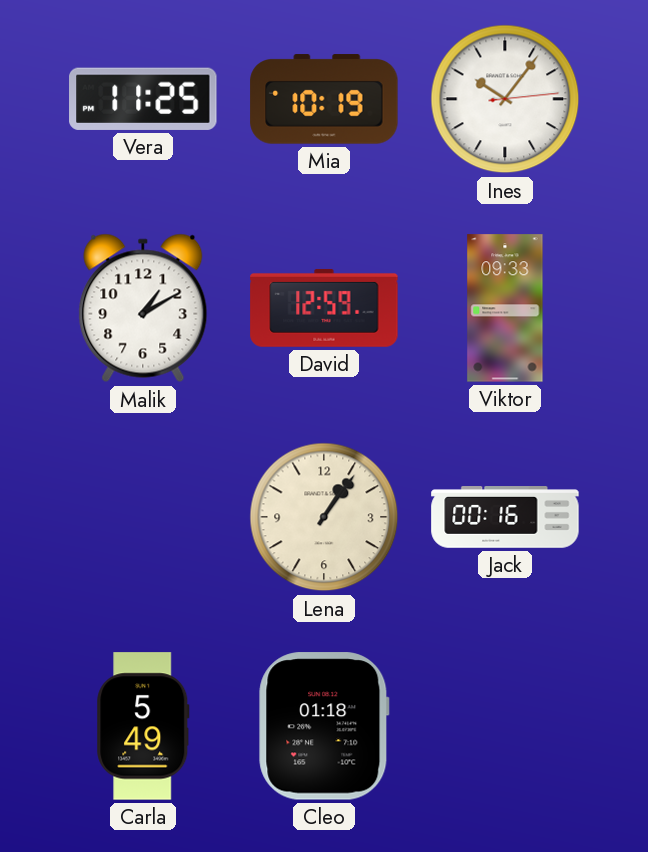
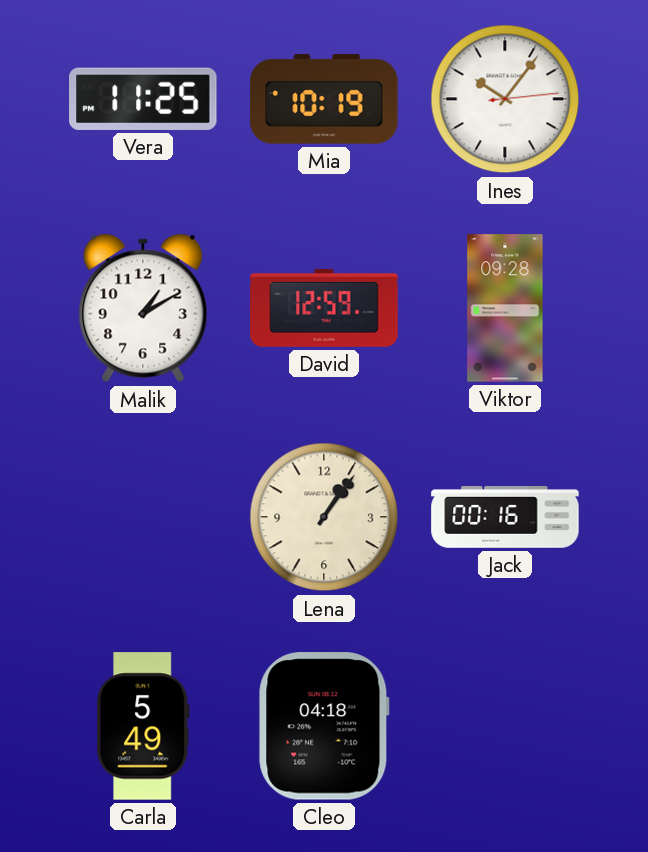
Viktor: 09:33 -> 09:28
Cleo: 01:18 -> 04:18
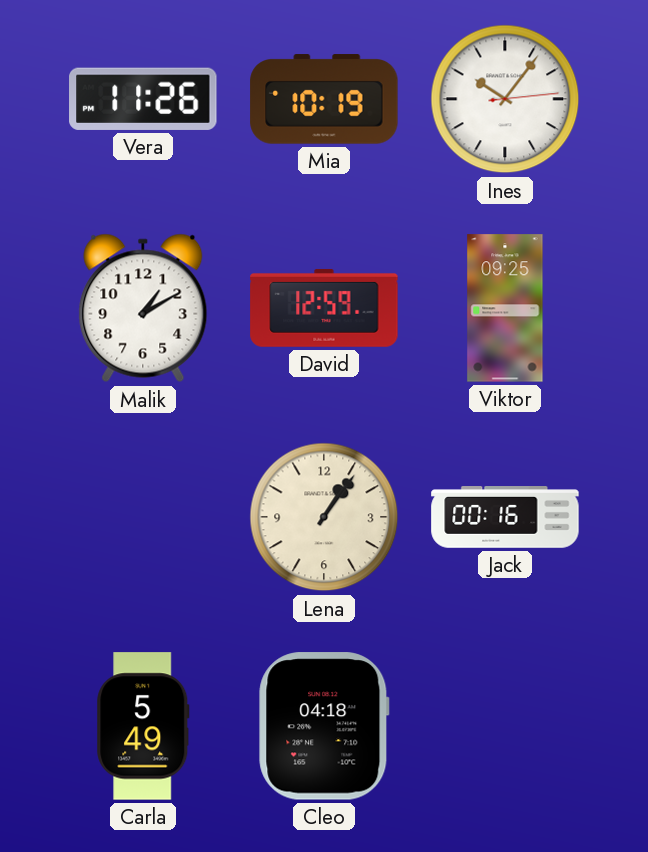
Vera: 11:25 -> 11:26
Viktor: 09:28 -> 09:25
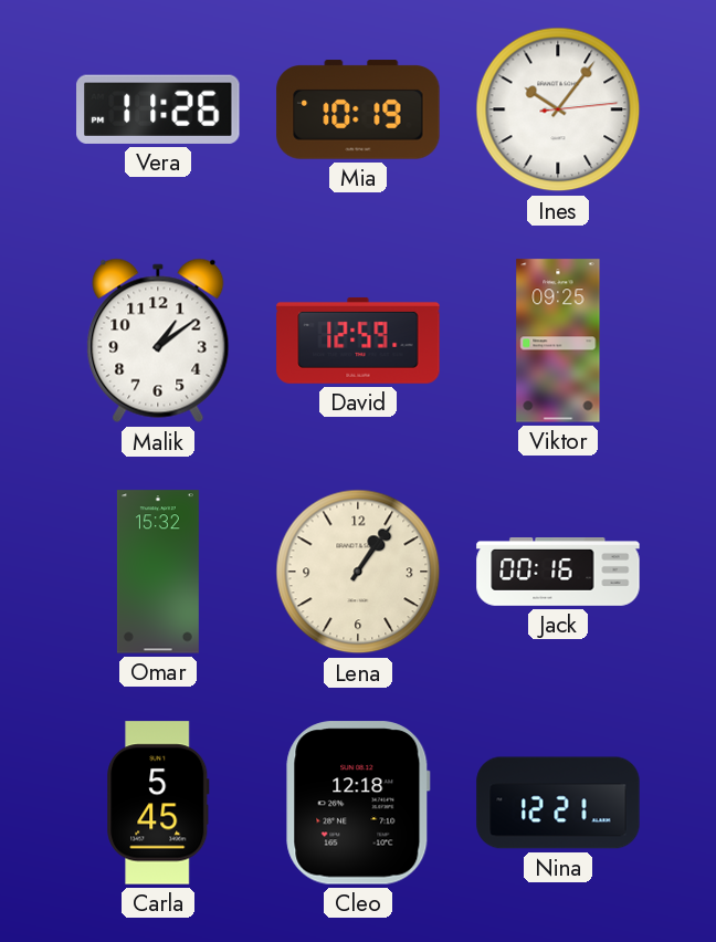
Malik: 1:10 -> 1:09
Omar: none -> 15:32
Carla: 5:49 -> 5:45
Cleo: 04:18 -> 12:18
Nina: none -> 12:21
